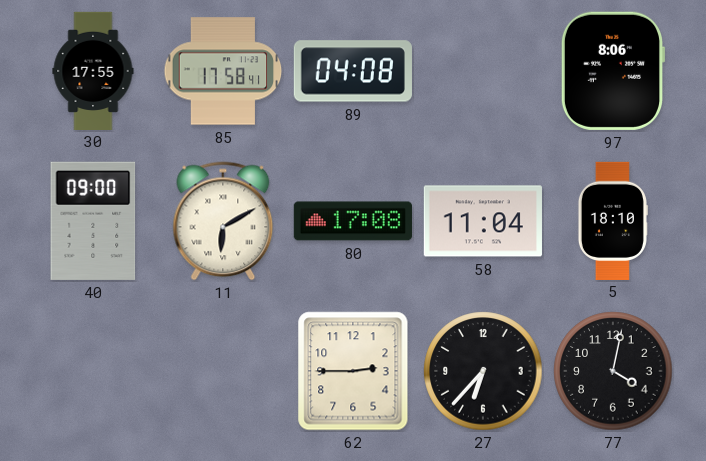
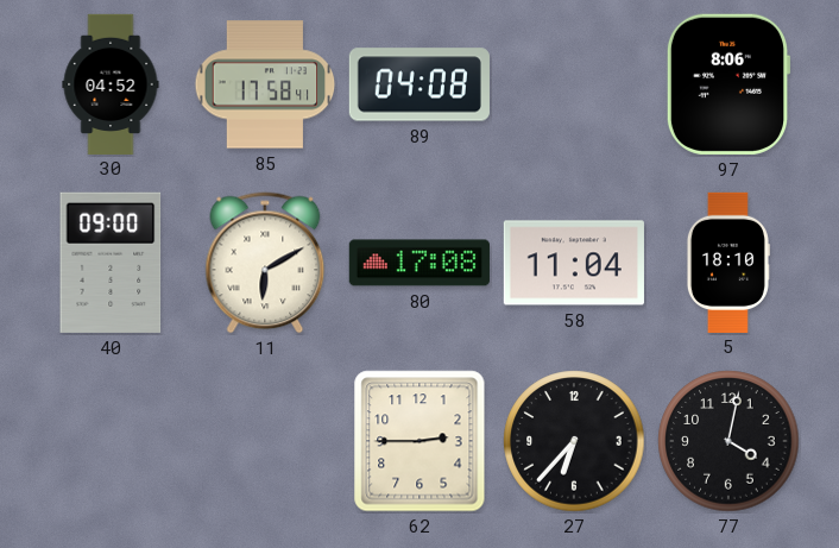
30: 17:55 -> 04:52
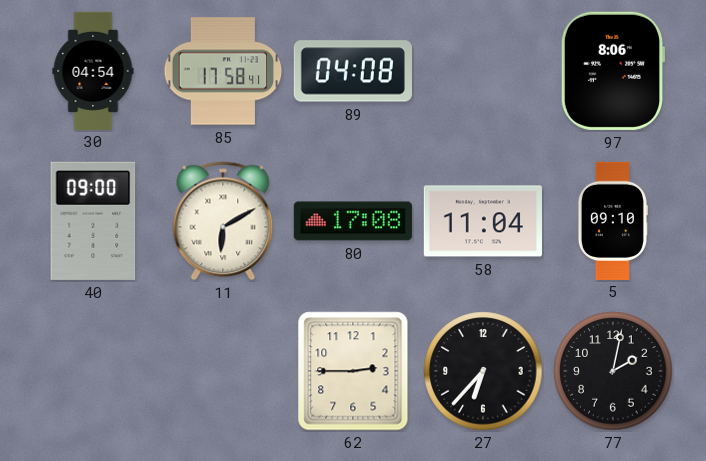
30: 04:52 -> 04:54
5: 18:10 -> 09:10
77: 4:02 -> 2:02
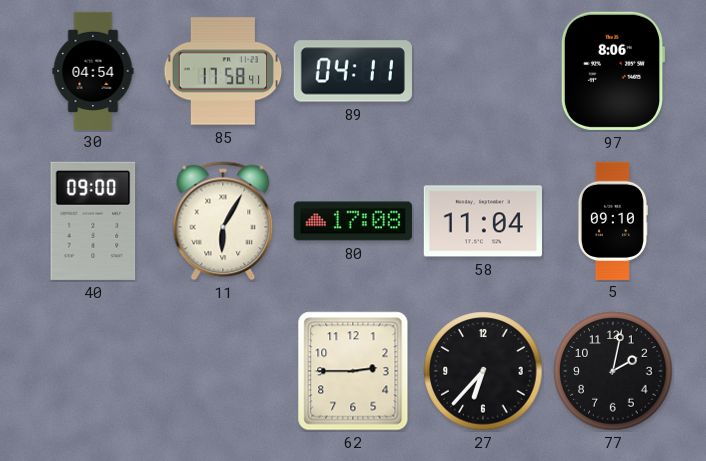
89: 04:08 -> 04:11
11: 6:10 -> 6:05
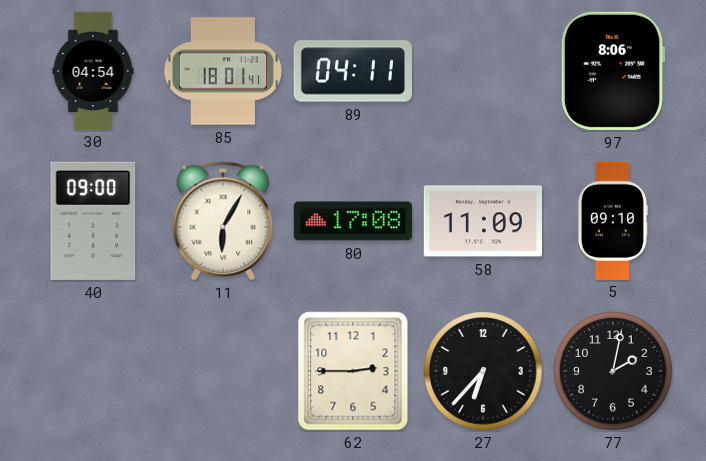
85: 17:58 -> 18:01
58: 11:04 -> 11:09
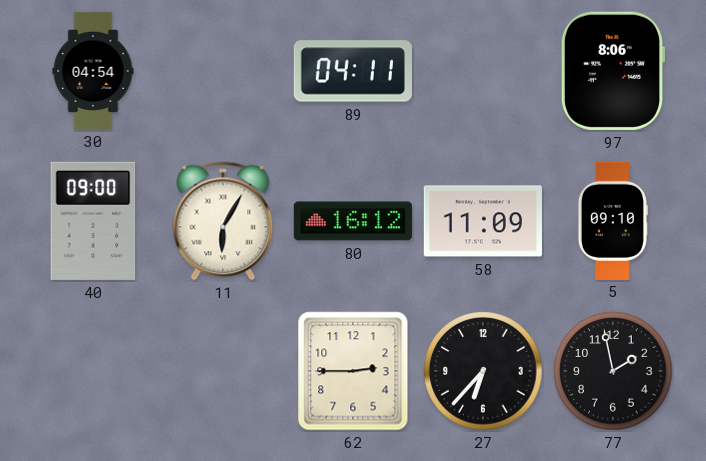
85: 18:01 -> none
80: 17:08 -> 16:12
77: 2:02 -> 1:58
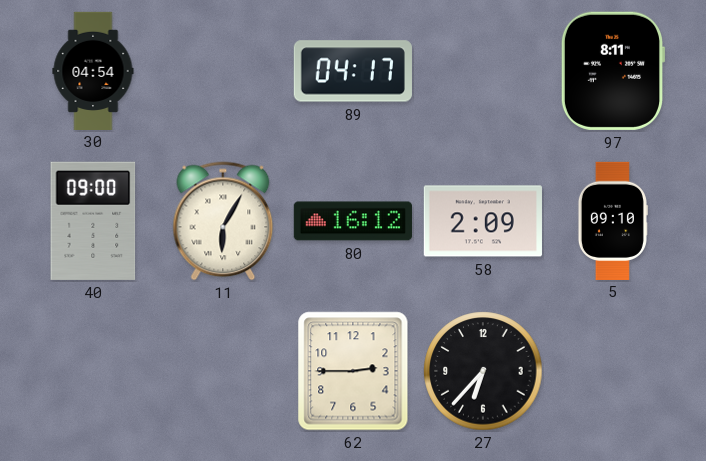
89: 04:11 -> 04:17
97: 8:06 -> 8:11
58: 11:09 -> 2:09
77: 1:58 -> none
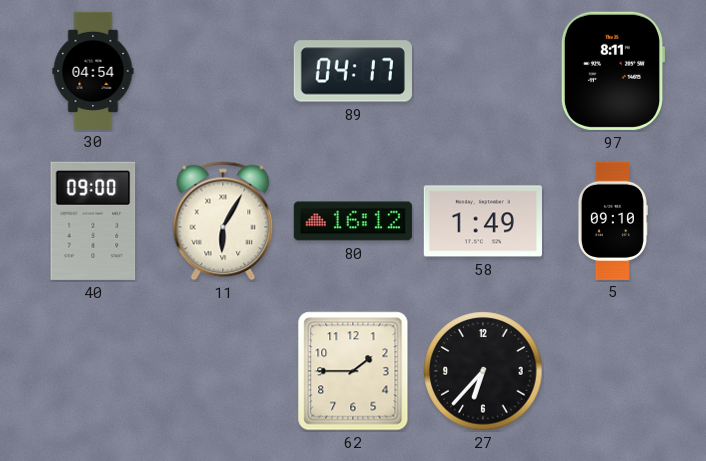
58: 2:09 -> 1:49
62: 2:45 -> 1:45
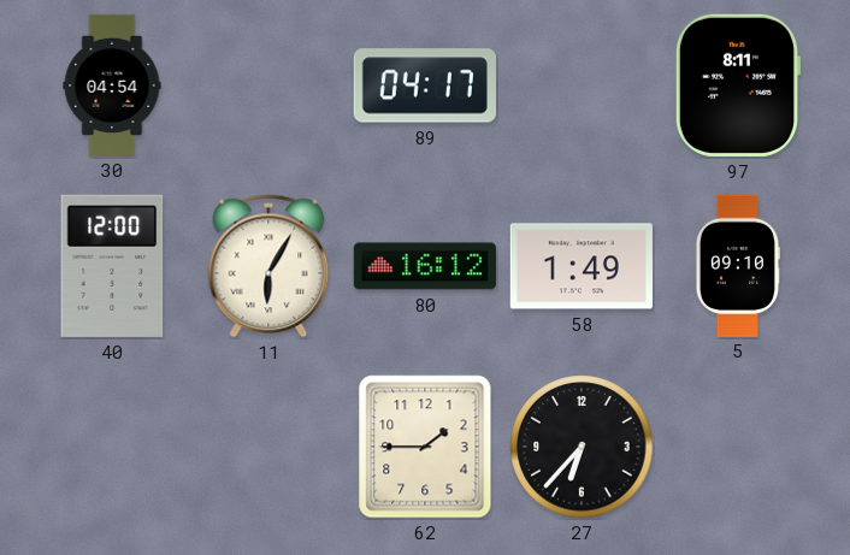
40: 09:00 -> 12:00
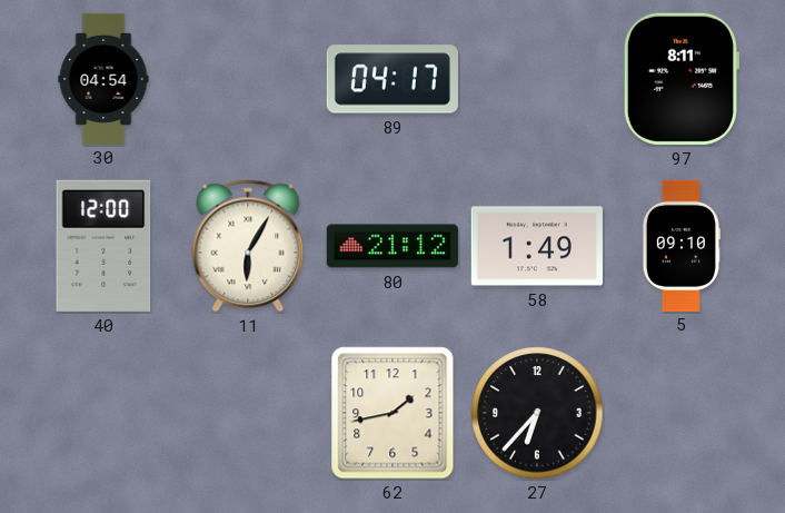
80: 16:12 -> 21:12
62: 1:45 -> 1:43
